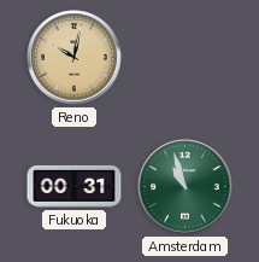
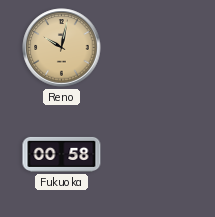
Fukuoka: 00:31 -> 00:58
Amsterdam: 10:57 -> none
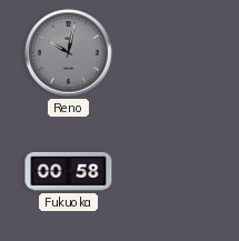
Reno dial: champagne -> grey
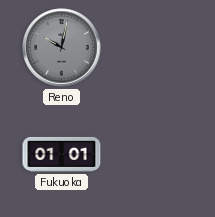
Fukuoka: 00:58 -> 01:01
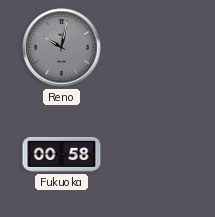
Fukuoka: 01:01 -> 00:58
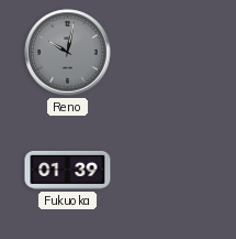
Fukuoka: 00:58 -> 01:39
